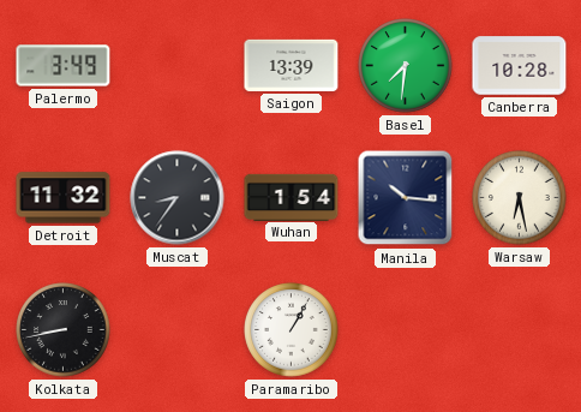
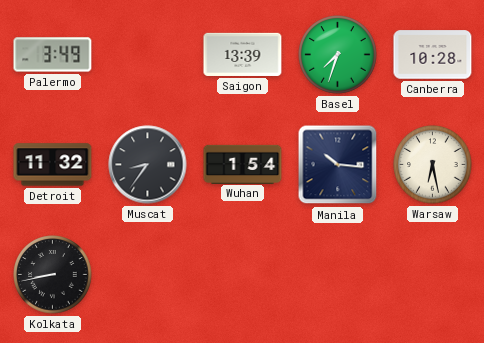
Basel: 7:31 -> 7:33
Paramaribo: 1:05 -> none
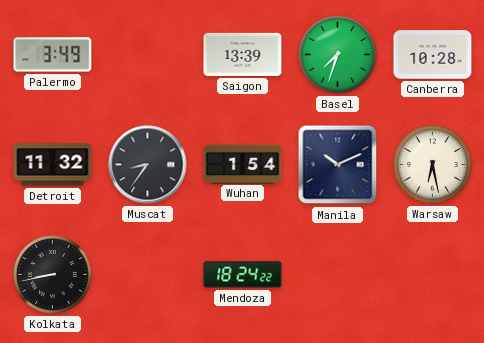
Manila: 10:16 -> 10:11
Mendoza: none -> 18:24
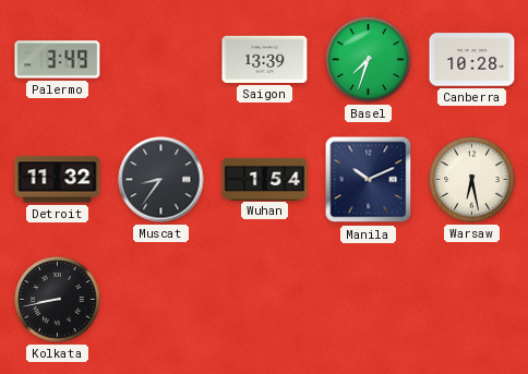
Mendoza: 18:24 -> none
